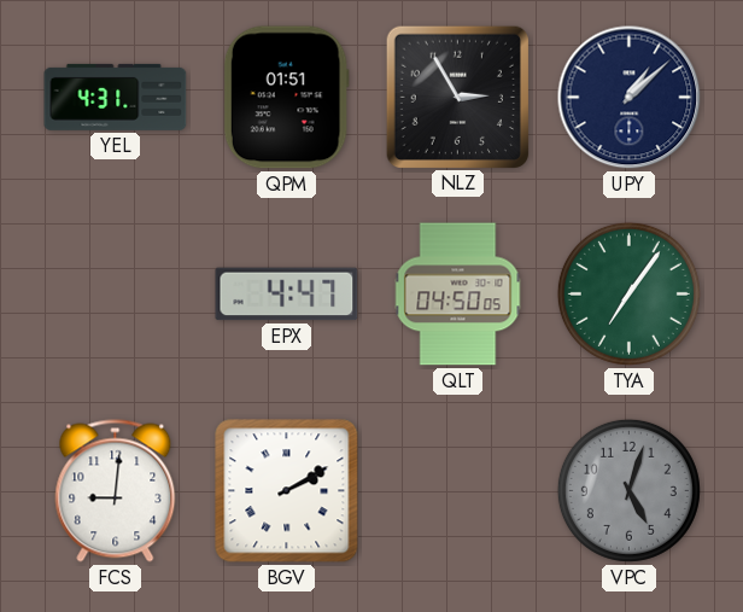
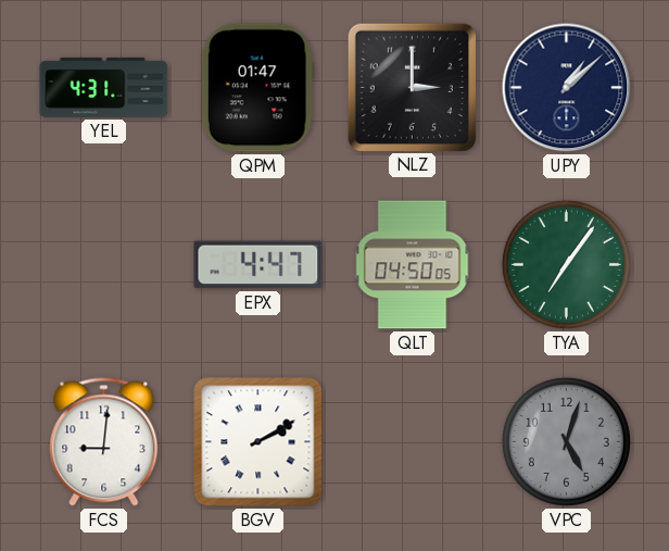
QPM: 01:51 -> 01:47
NLZ: 2:55 -> 3:00
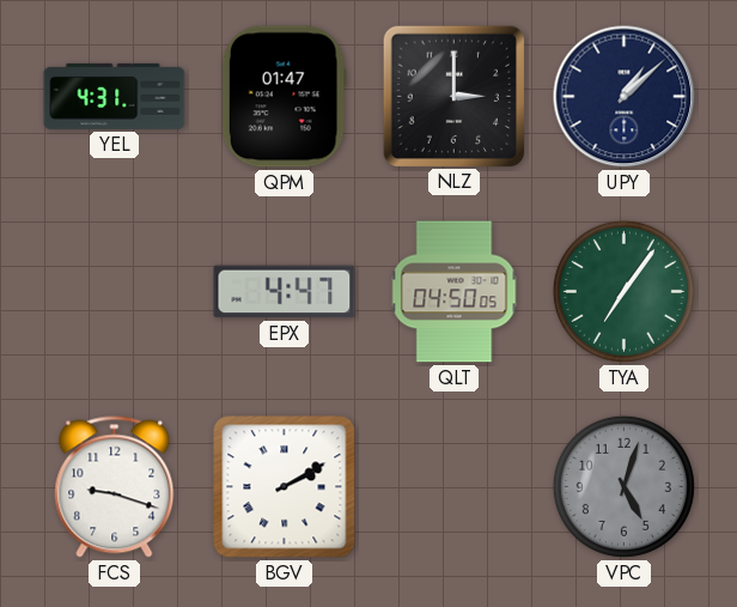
FCS: 9:01 -> 9:18
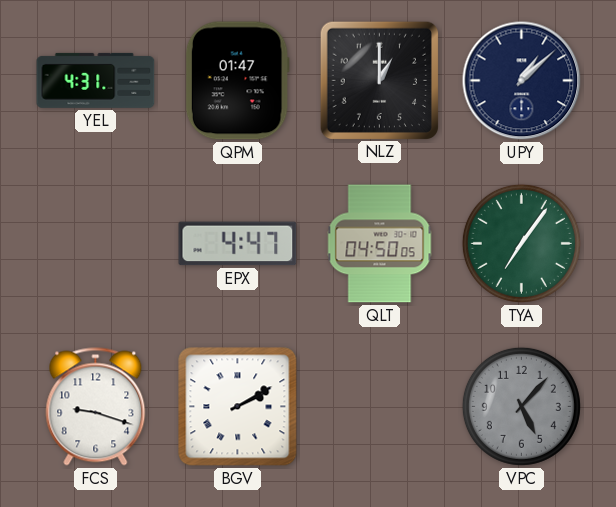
NLZ: 3:00 -> 1:00
VPC: 5:03 -> 5:07
